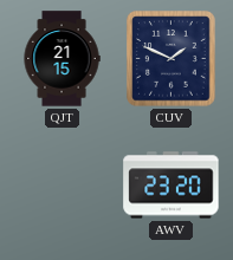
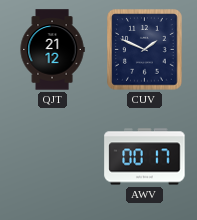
QJT: 21:15 -> 21:12
AWV: 23:20 -> 00:17
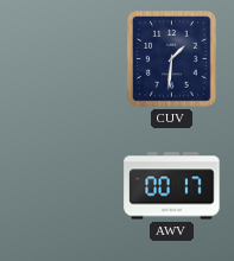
QJT: 21:12 -> none
CUV: 1:49 -> 1:31
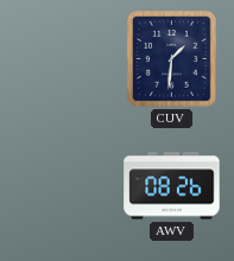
AWV: 00:17 -> 08:26
